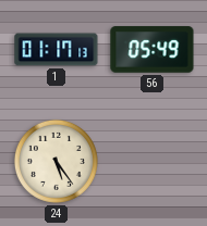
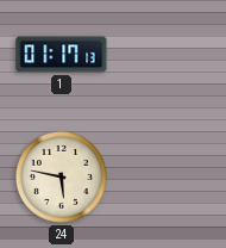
56: 05:49 -> none
24: 5:24 -> 5:47
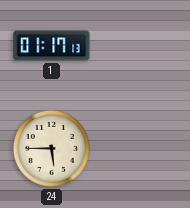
24: 5:47 -> 5:45
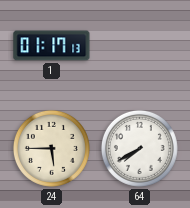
64: none -> 7:40
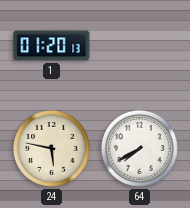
1: 01:17 -> 01:20
24: 5:45 -> 5:47
